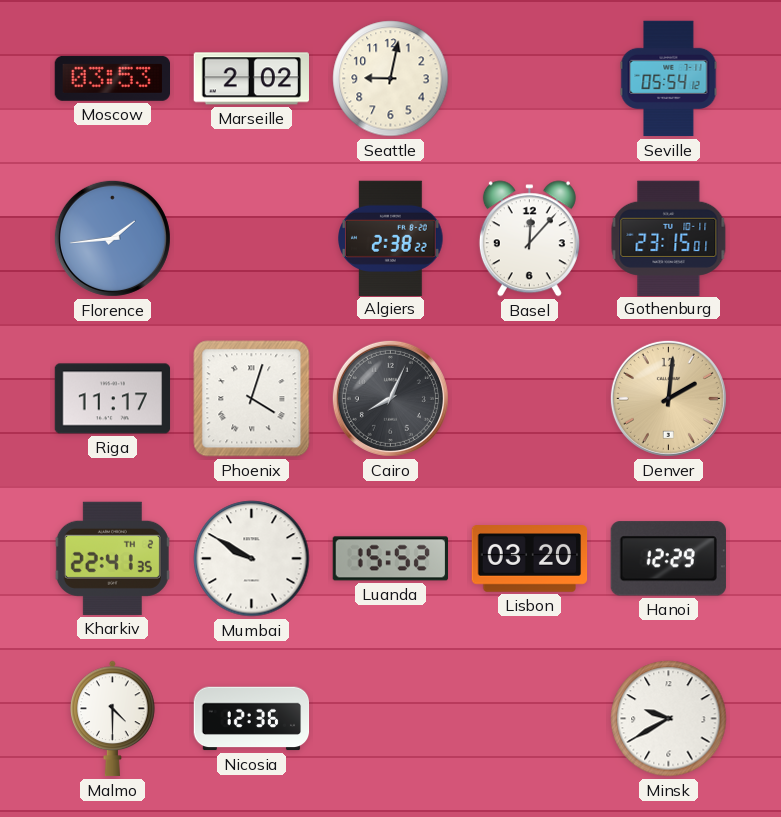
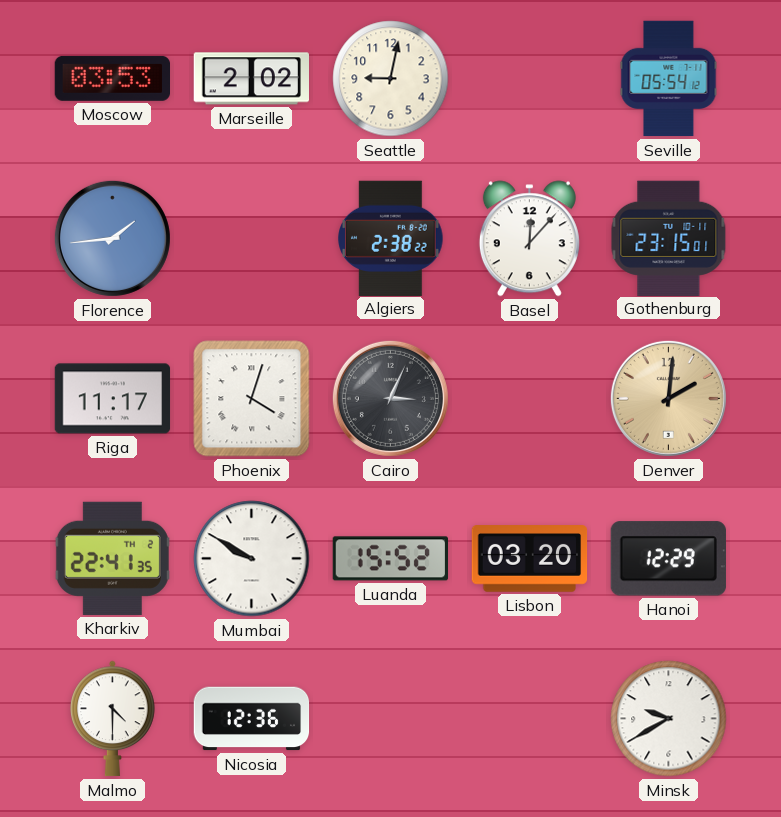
Cairo: 8:04 -> 3:04
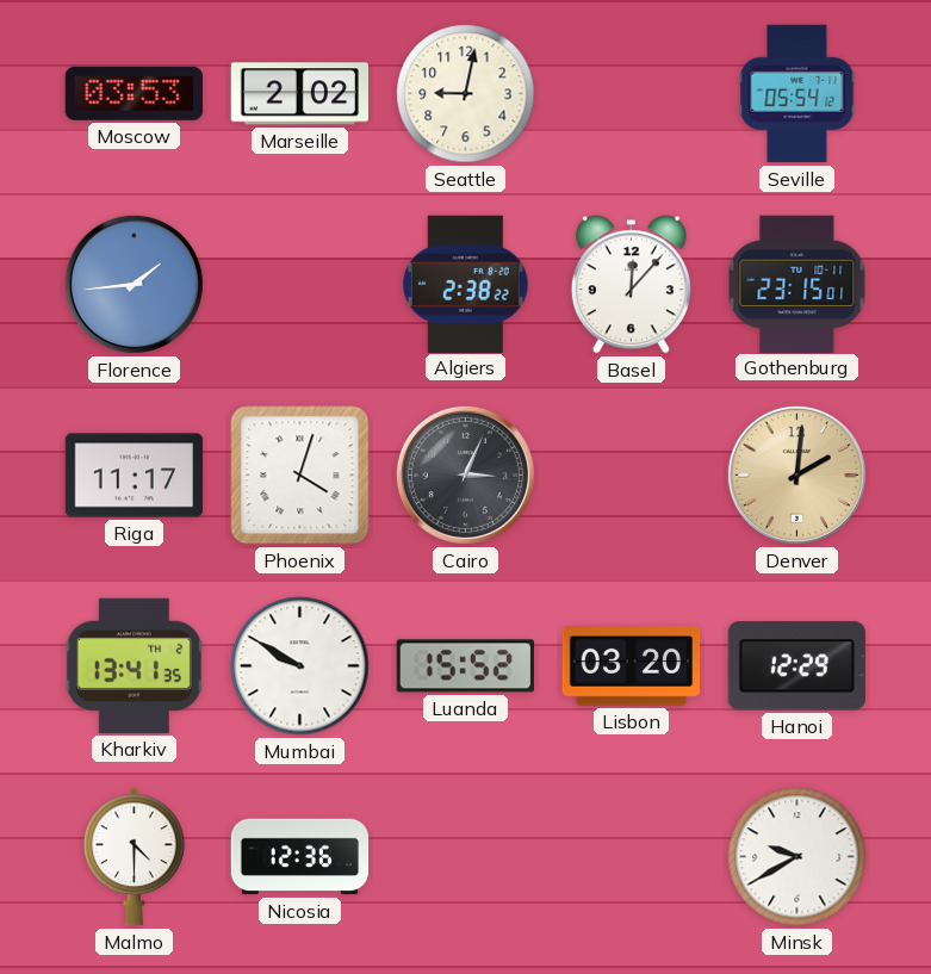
Kharkiv: 22:41 -> 13:41
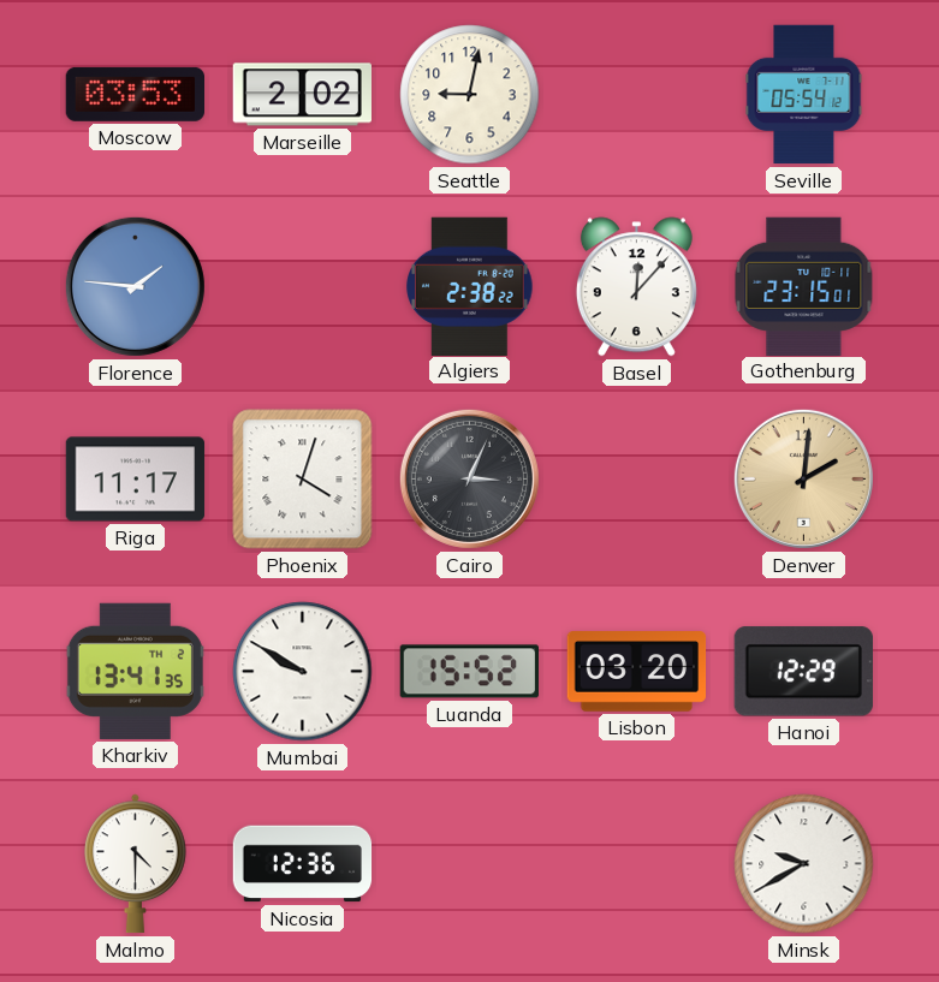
Florence: 1:44 -> 1:46
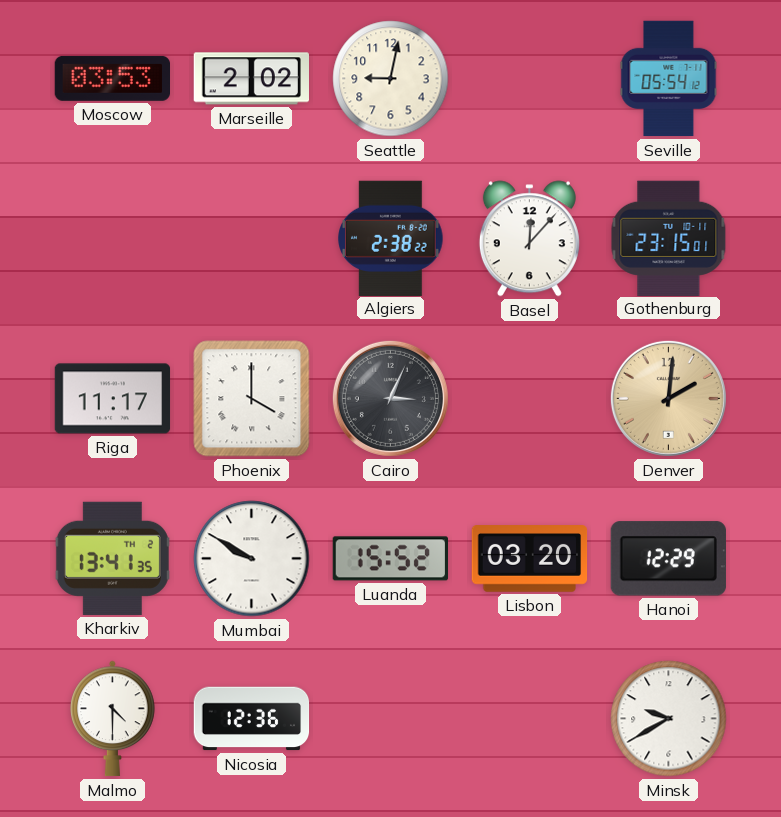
Florence: 1:46 -> none
Phoenix: 4:03 -> 4:00
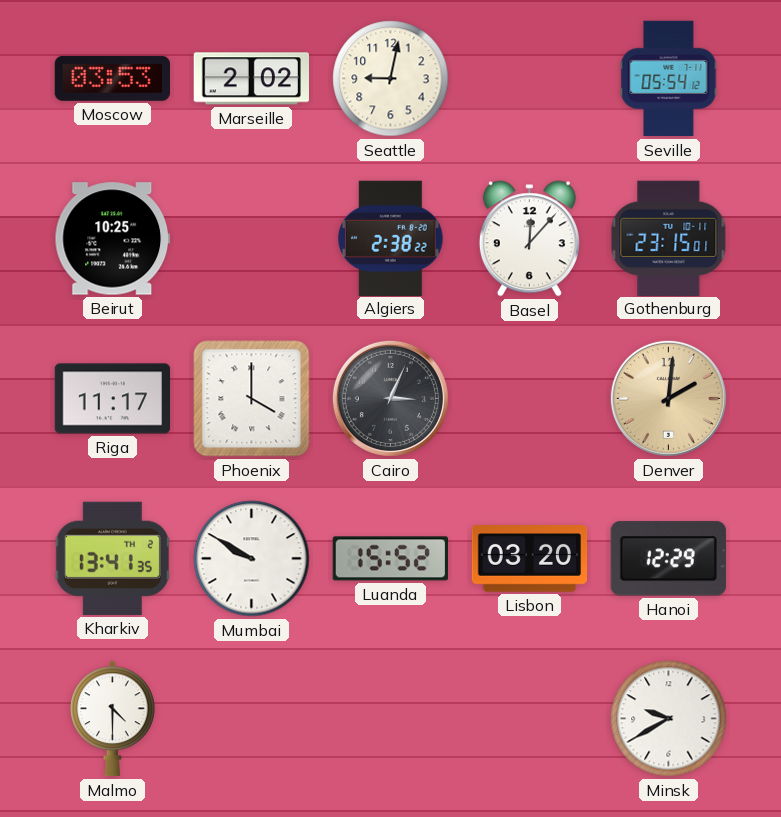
Beirut: none -> 10:25
Nicosia: 12:36 -> none
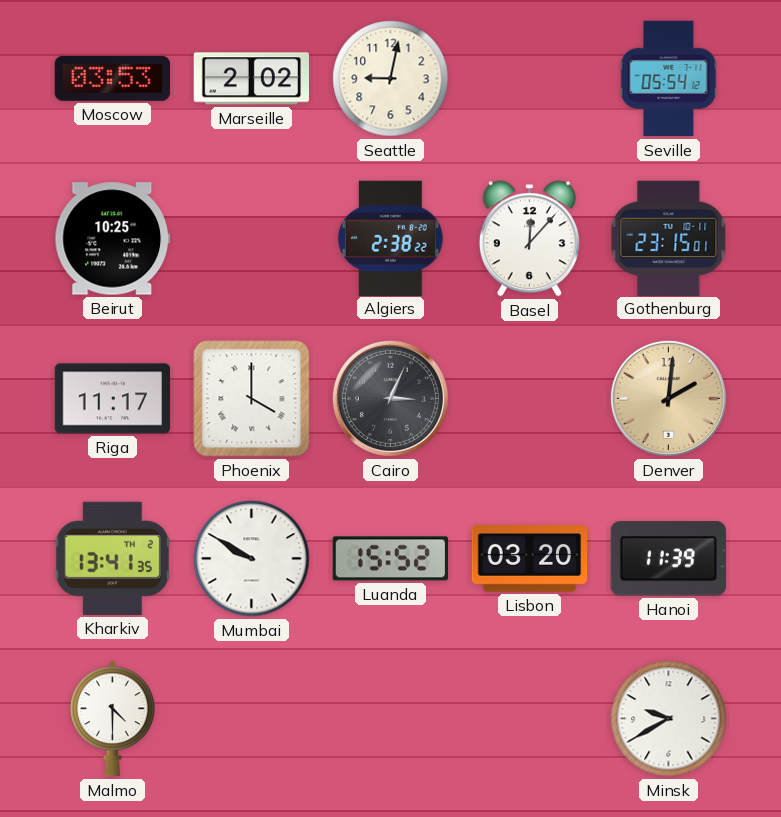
Hanoi: 12:29 -> 11:39
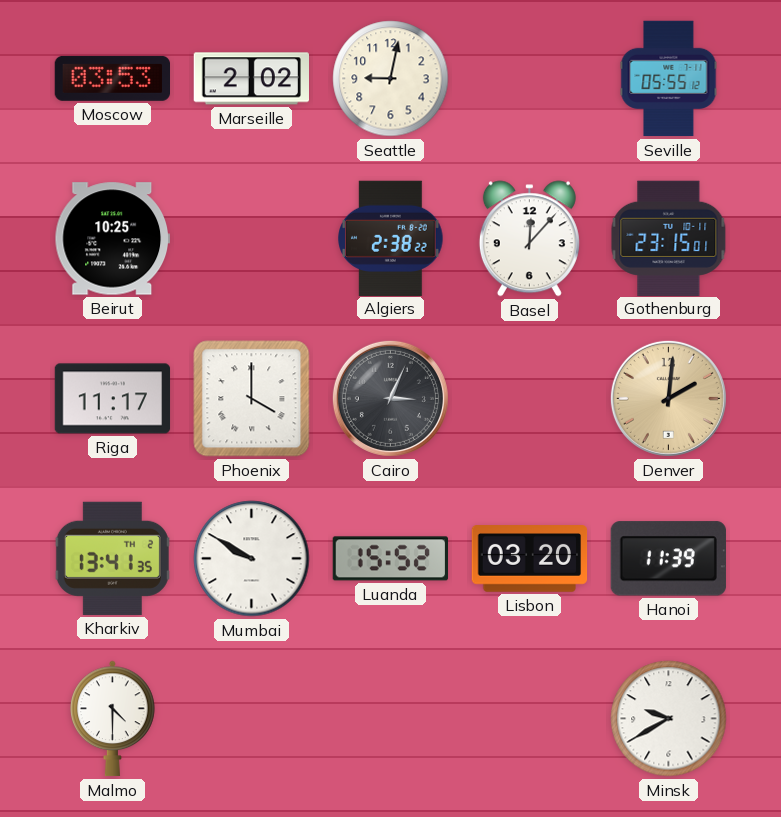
Seville: 05:54 -> 05:55
